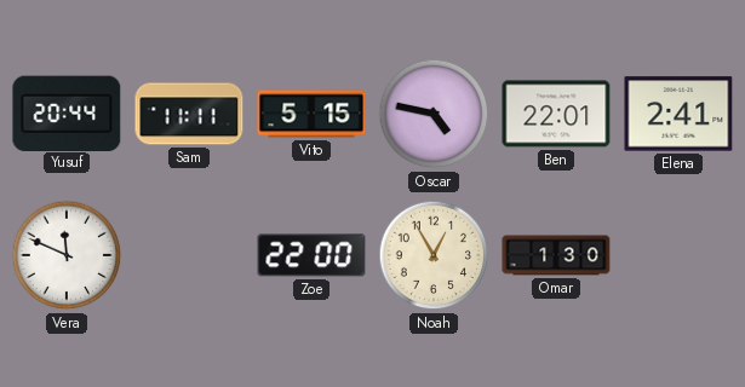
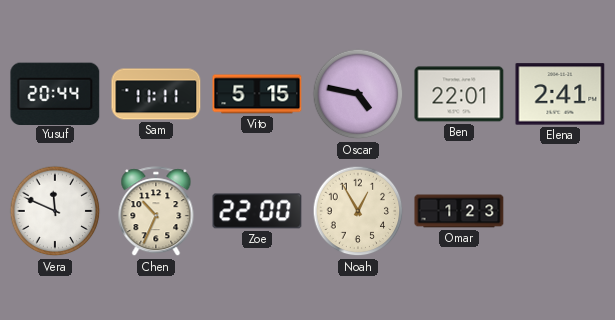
Chen: none -> 10:34
Omar: 1:30 -> 1:23
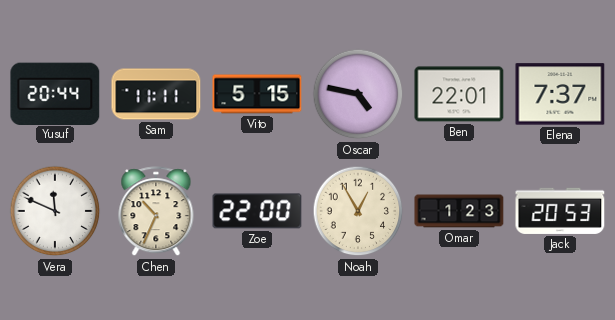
Elena: 2:41 -> 7:37
Jack: none -> 20:53
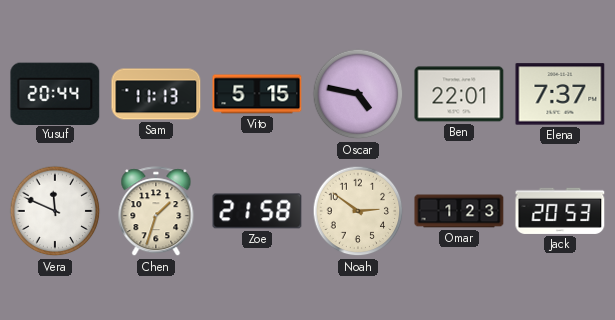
Sam: 11:11 -> 11:13
Chen: 10:34 -> 1:33
Zoe: 22:00 -> 21:58
Noah: 12:55 -> 2:51
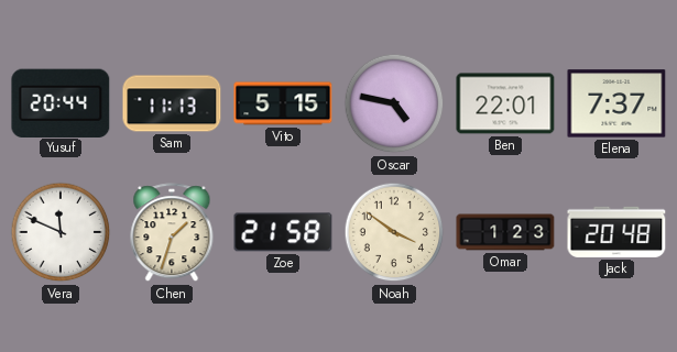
Noah: 2:51 -> 3:51
Jack: 20:53 -> 20:48
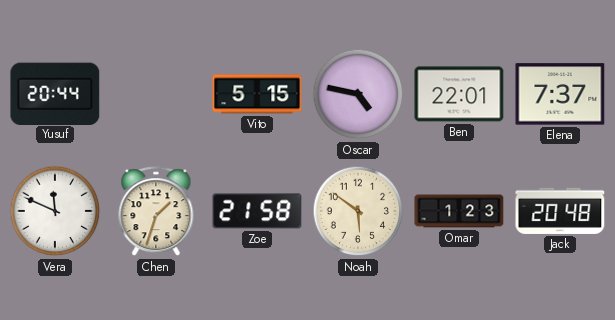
Sam: 11:13 -> none
Noah: 3:51 -> 5:51
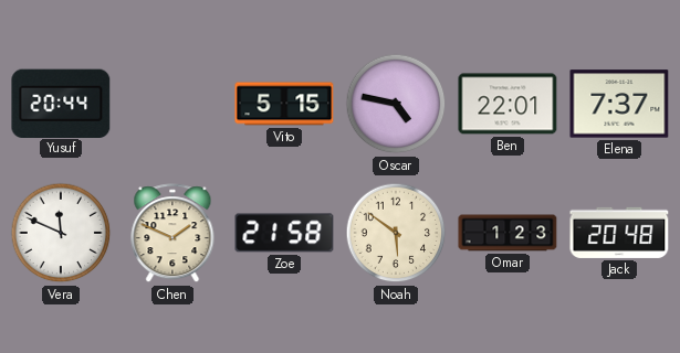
Chen: 1:33 -> 1:49
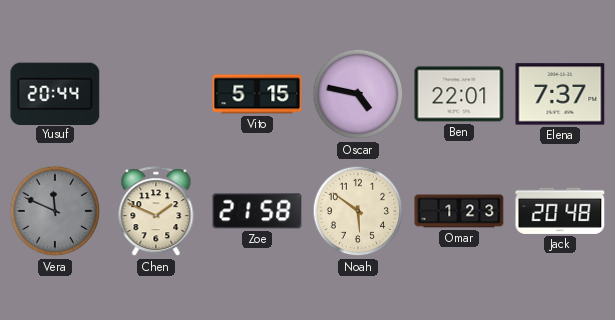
Vera dial: white -> grey
